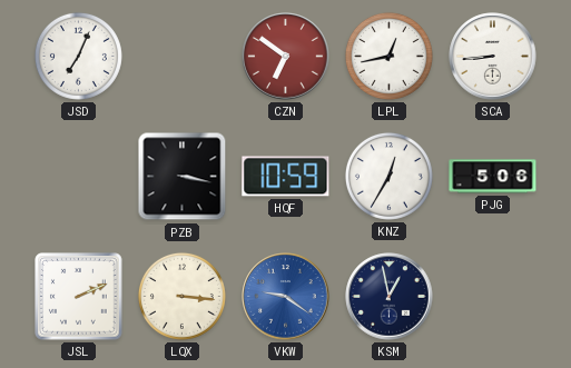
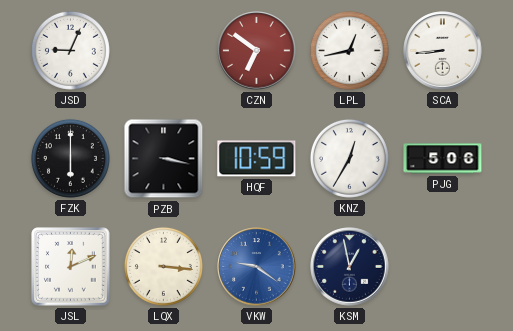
JSD: 7:04 -> 9:04
FZK: none -> 6:00
JSL: 2:11 -> 12:11
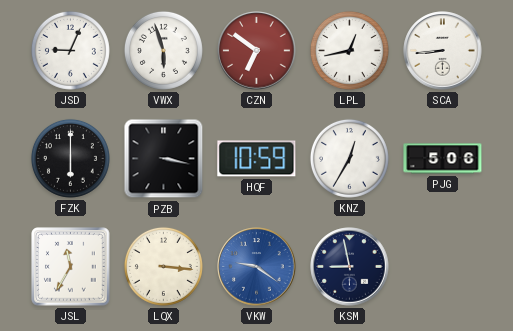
VWX: none -> 5:57
JSL: 12:11 -> 11:35
KSM: 12:58 -> 8:58
